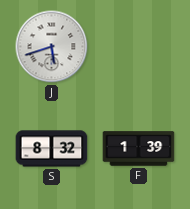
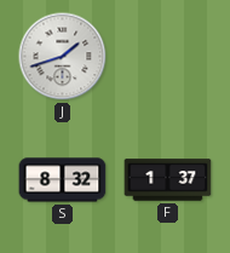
J: 5:42 -> 1:42
F: 1:39 -> 1:37
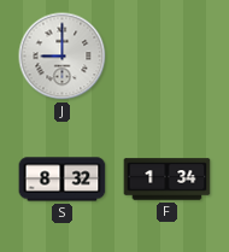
J: 1:42 -> 9:00
F: 1:37 -> 1:34
